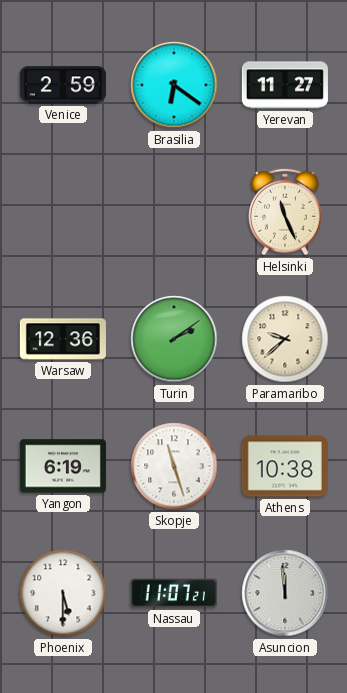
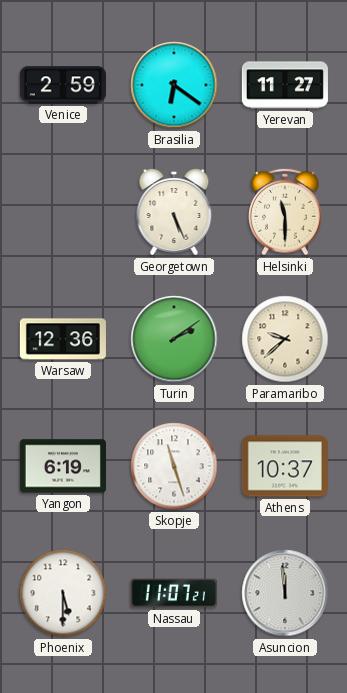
Georgetown: none -> 5:26
Helsinki: 11:26 -> 11:30
Athens: 10:38 -> 10:37
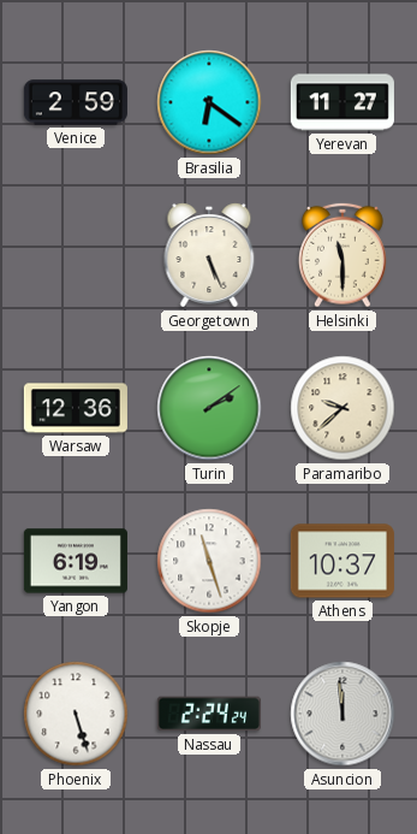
Phoenix: 5:30 -> 5:27
Nassau: 11:07 -> 2:24
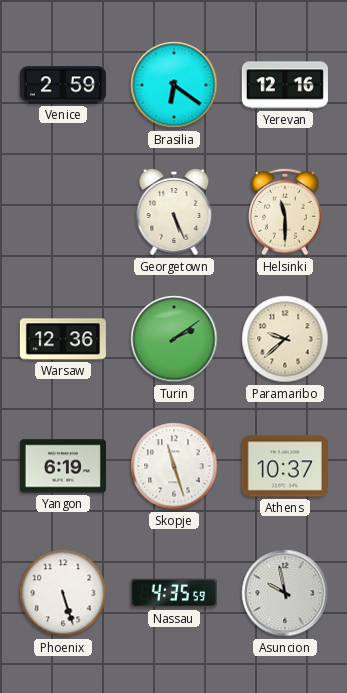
Yerevan: 11:27 -> 12:16
Nassau: 2:24 -> 4:35
Asuncion: 11:59 -> 9:58
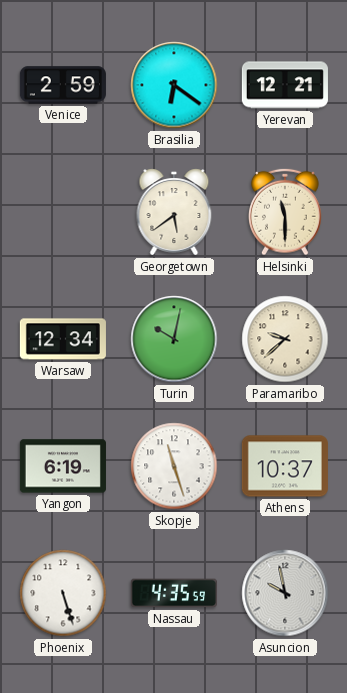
Yerevan: 12:16 -> 12:21
Georgetown: 5:26 -> 5:39
Warsaw: 12:36 -> 12:34
Turin: 2:09 -> 10:02
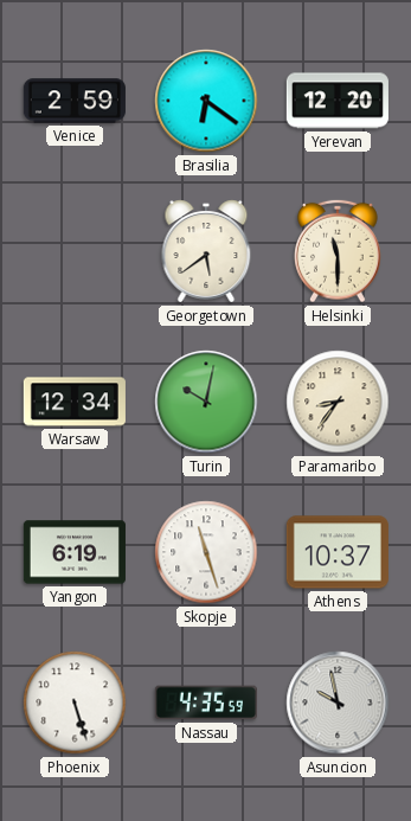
Yerevan: 12:21 -> 12:20
Paramaribo: 9:38 -> 8:36
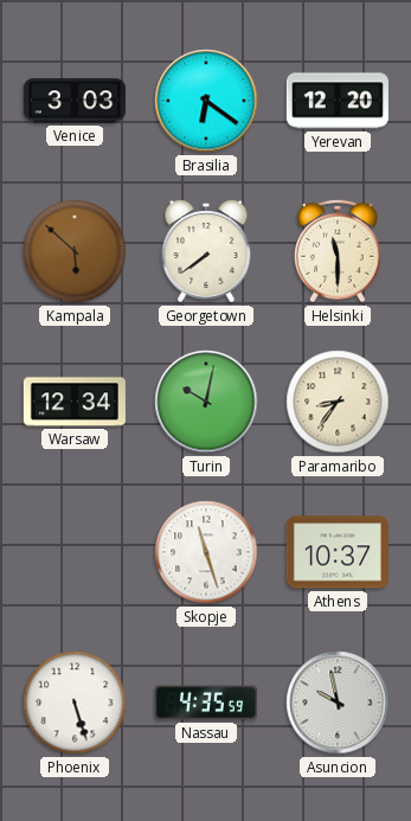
Venice: 2:59 -> 3:03
Kampala: none -> 5:52
Georgetown: 5:39 -> 7:39
Yangon: 6:19 -> none
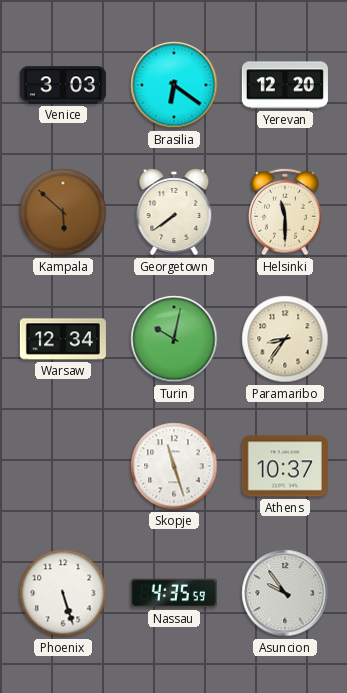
Asuncion: 9:58 -> 9:54
